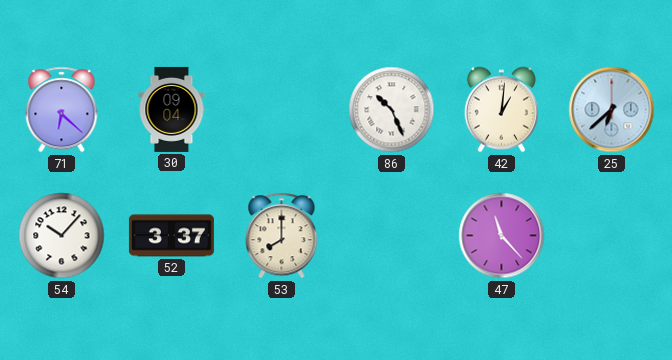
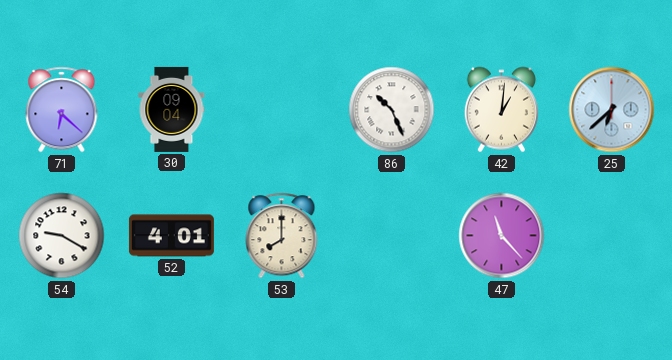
54: 10:07 -> 9:20
52: 3:37 -> 4:01
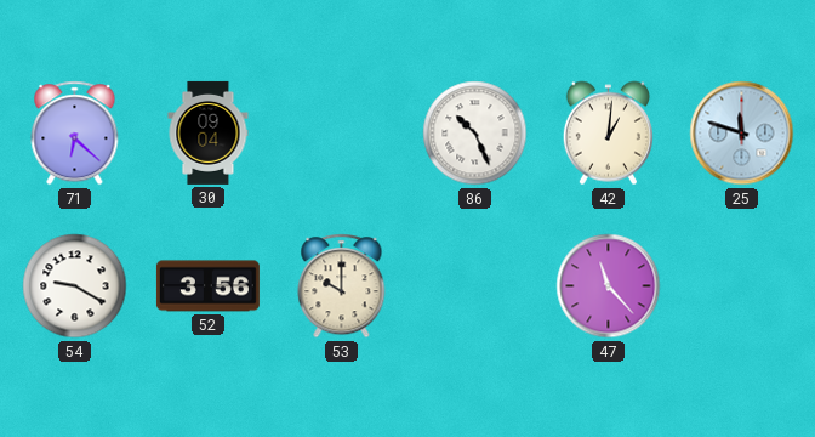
25: 6:38 -> 11:48
52: 4:01 -> 3:56
53: 8:00 -> 10:00
